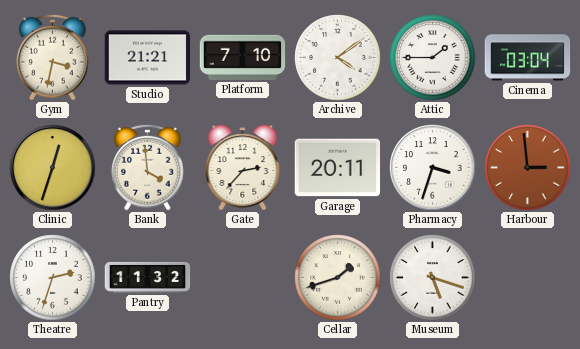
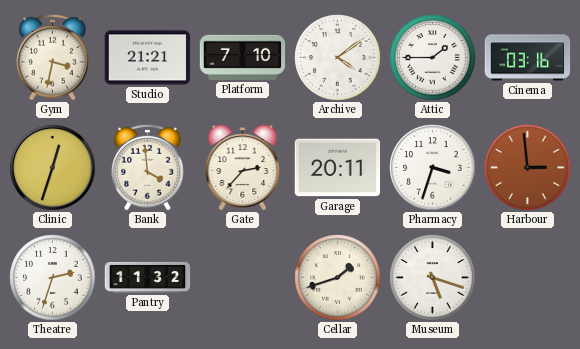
Cinema: 03:04 -> 03:16
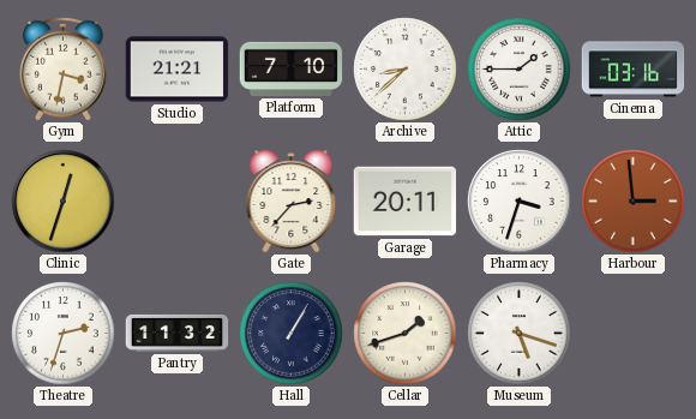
Archive: 4:09 -> 8:38
Bank: 3:59 -> none
Hall: none -> 1:05
